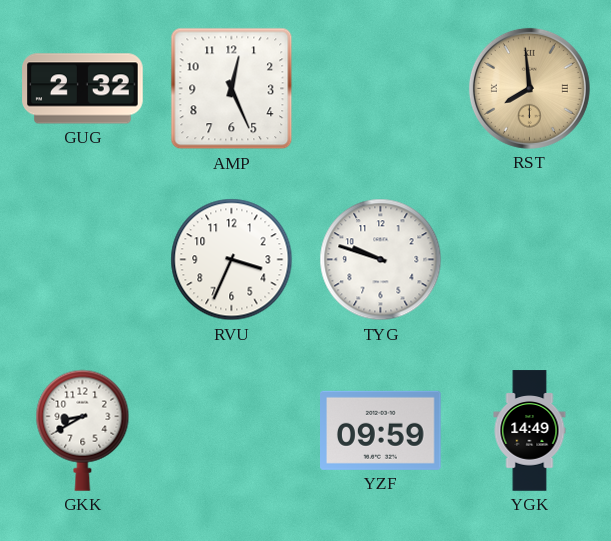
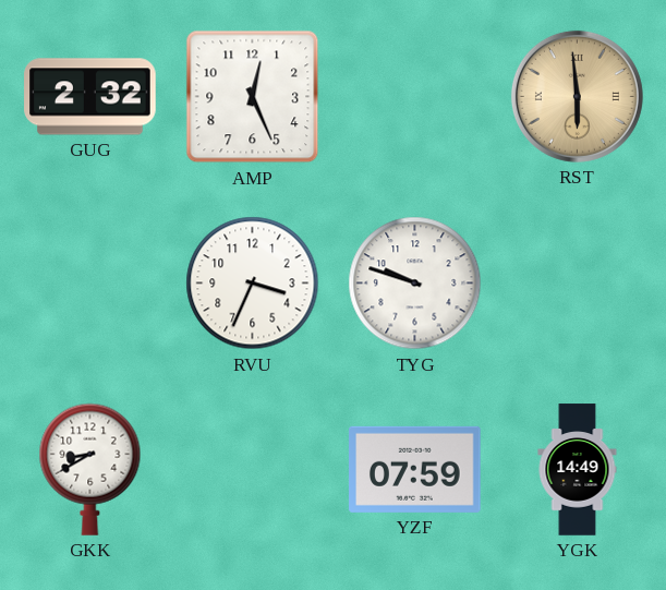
RST: 7:59 -> 5:59
YZF: 09:59 -> 07:59
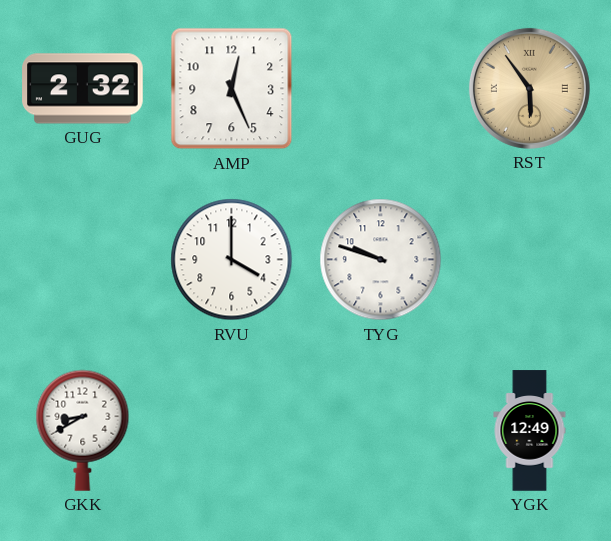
RST: 5:59 -> 5:54
RVU: 3:34 -> 4:00
YZF: 07:59 -> none
YGK: 14:49 -> 12:49
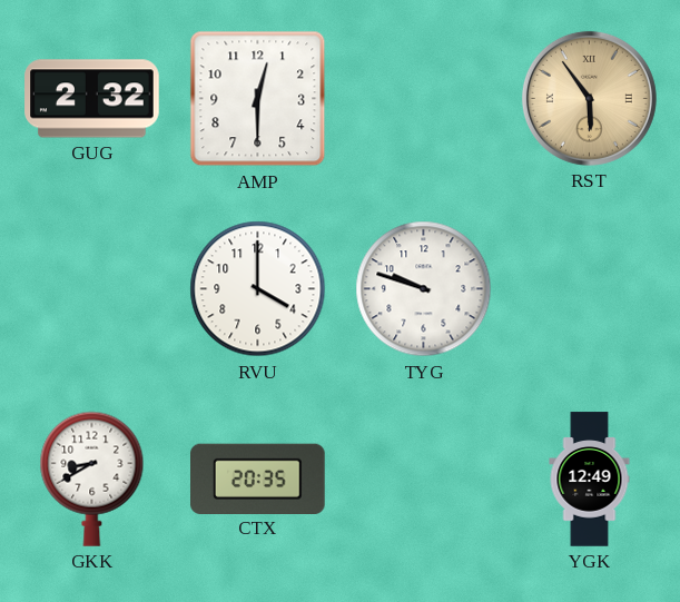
AMP: 12:26 -> 12:30
CTX: none -> 20:35
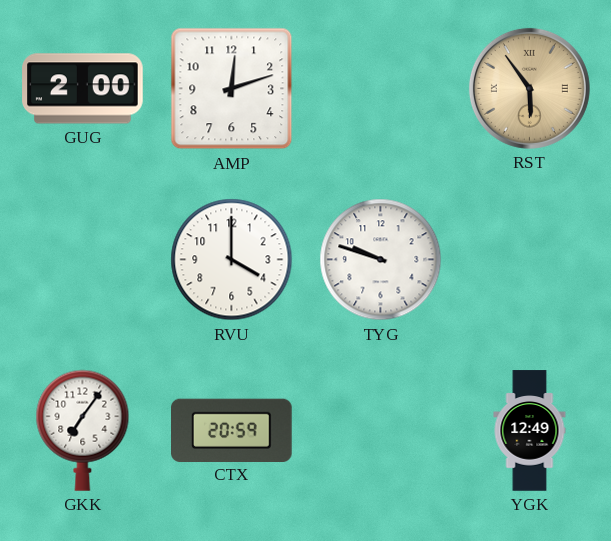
GUG: 2:32 -> 2:00
AMP: 12:30 -> 12:12
GKK: 8:40 -> 7:06
CTX: 20:35 -> 20:59
